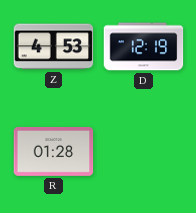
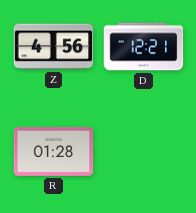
Z: 4:53 -> 4:56
D: 12:19 -> 12:21
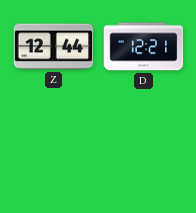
Z: 4:56 -> 12:44
R: 01:28 -> none
